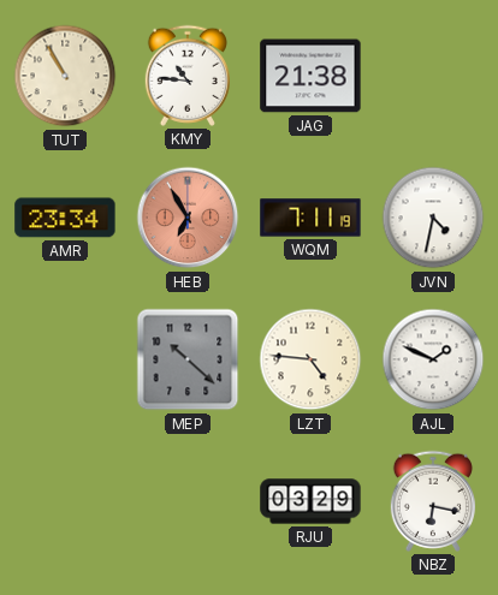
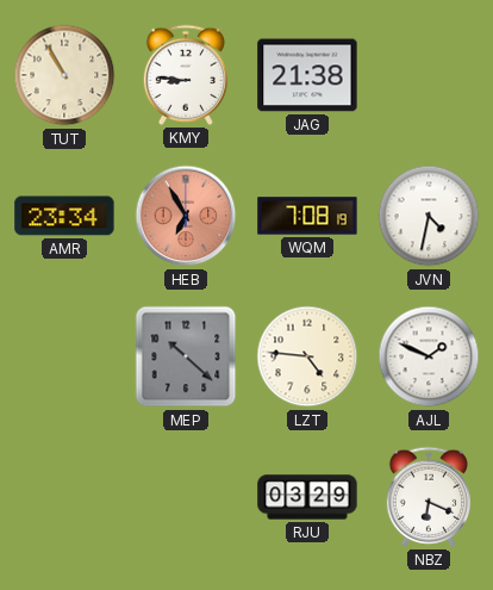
KMY: 10:46 -> 8:46
WQM: 7:11 -> 7:08
NBZ: 6:17 -> 6:19
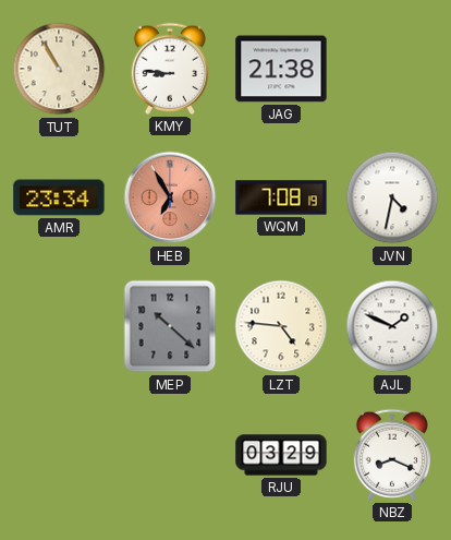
NBZ: 6:19 -> 8:19
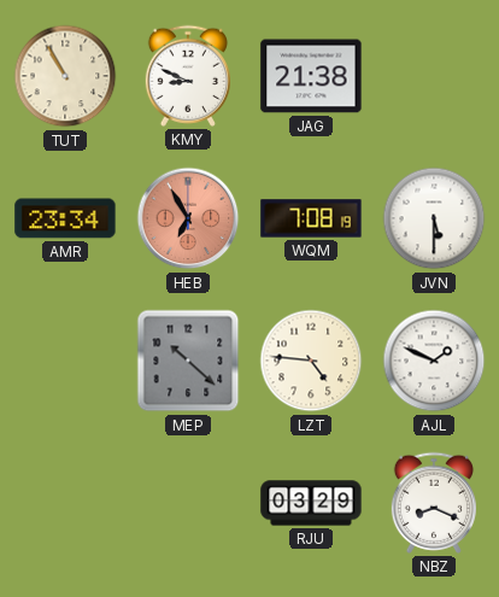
KMY: 8:46 -> 8:49
JVN: 4:32 -> 5:30
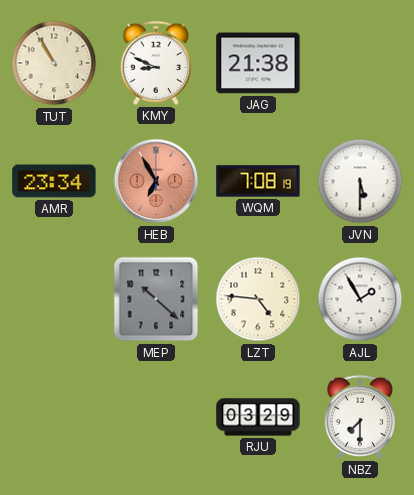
AJL: 1:49 -> 1:55
NBZ: 8:19 -> 7:30
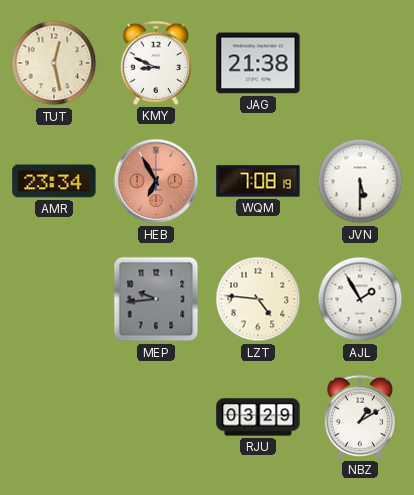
TUT: 10:55 -> 12:28
MEP: 10:22 -> 9:44
NBZ: 7:30 -> 1:10
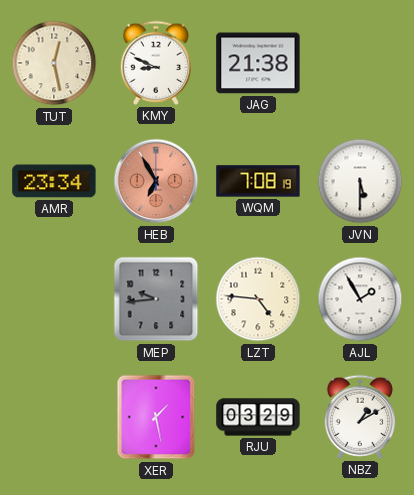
XER: none -> 1:28
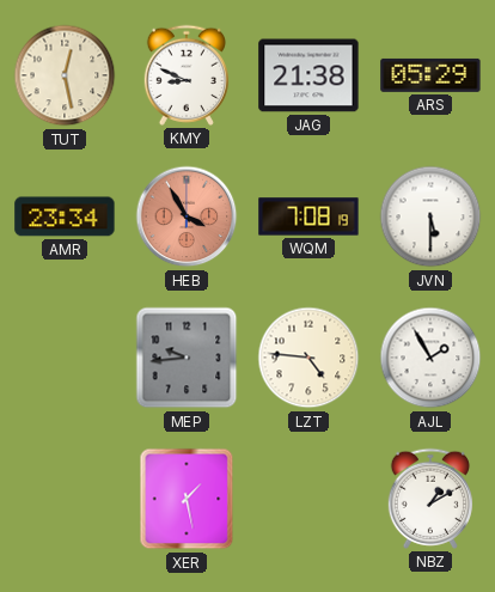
ARS: none -> 05:29
HEB: 6:55 -> 3:55
RJU: 03:29 -> none
